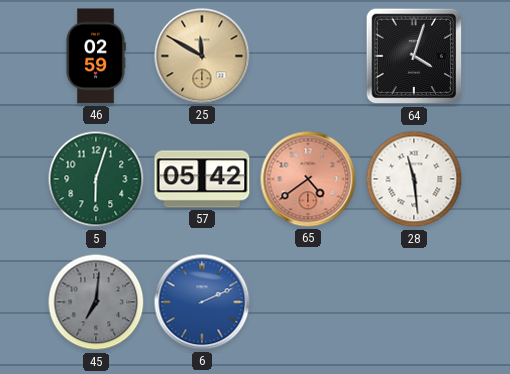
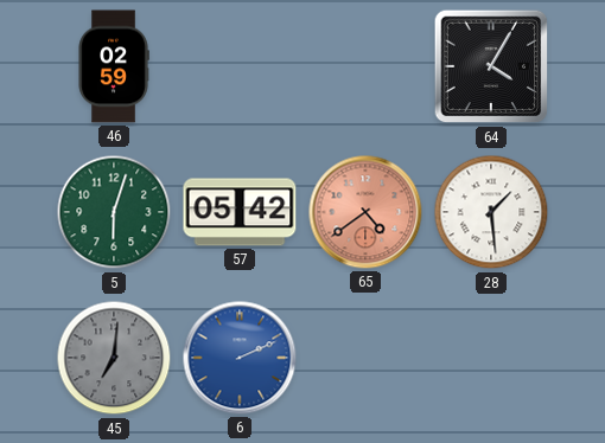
25: 11:50 -> none
64: 4:03 -> 4:05
28: 11:29 -> 1:29
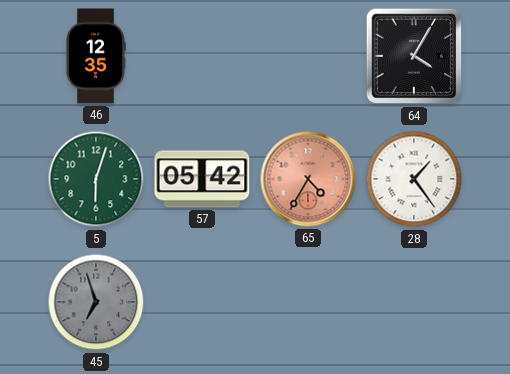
46: 02:59 -> 12:35
65: 4:39 -> 4:35
28: 1:29 -> 1:24
45: 7:01 -> 6:57
6: 2:11 -> none
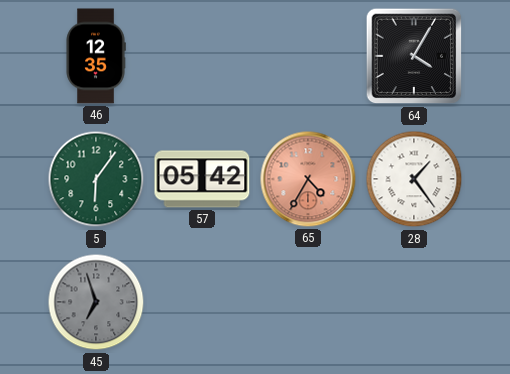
5: 6:03 -> 6:06
